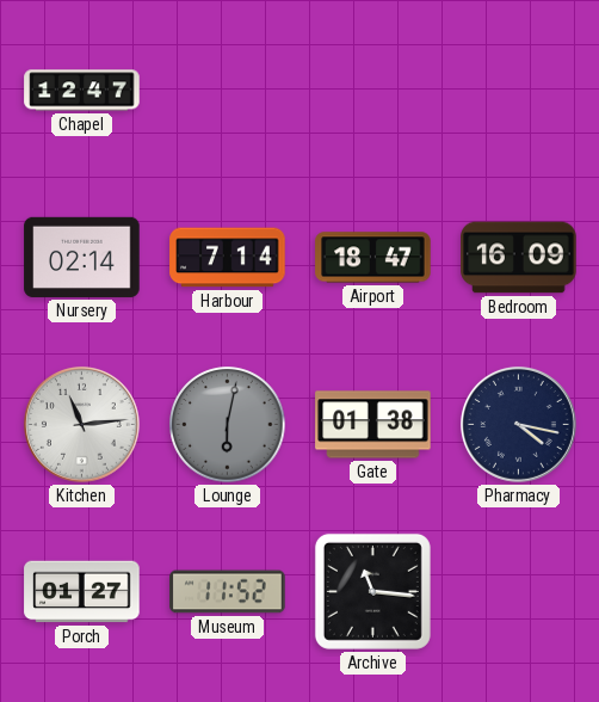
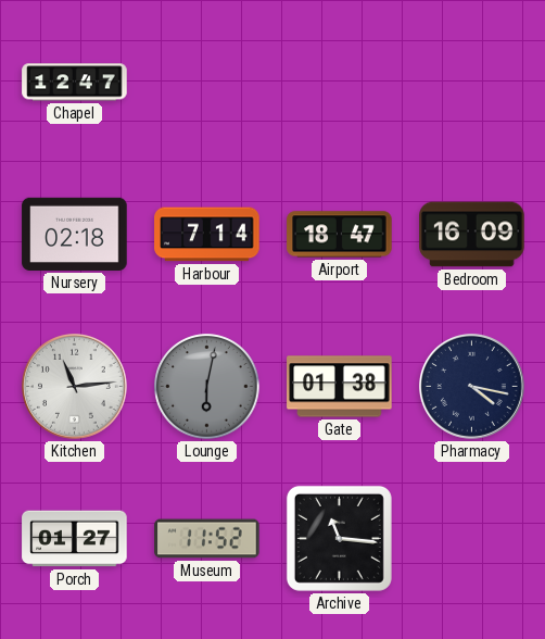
Nursery: 02:14 -> 02:18
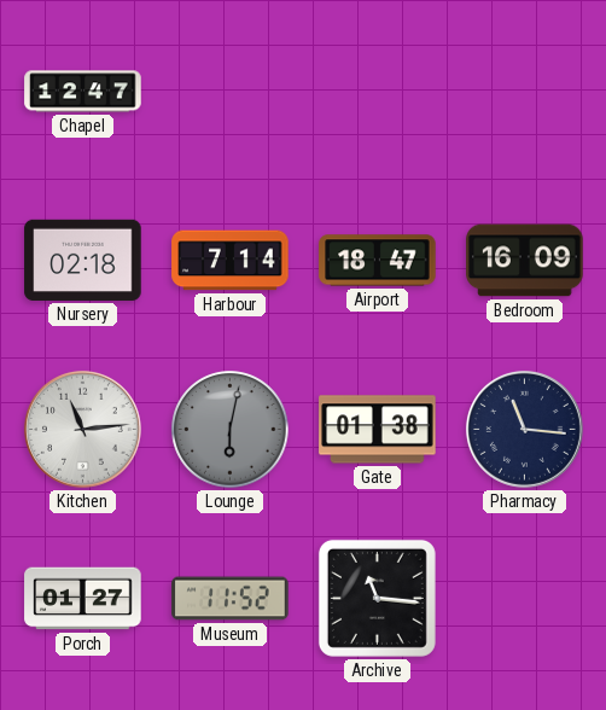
Pharmacy: 4:17 -> 11:16
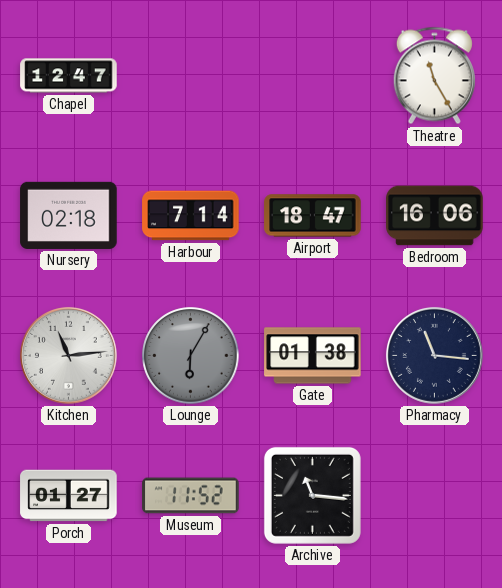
Theatre: none -> 11:25
Bedroom: 16:09 -> 16:06
Lounge: 6:02 -> 6:05
